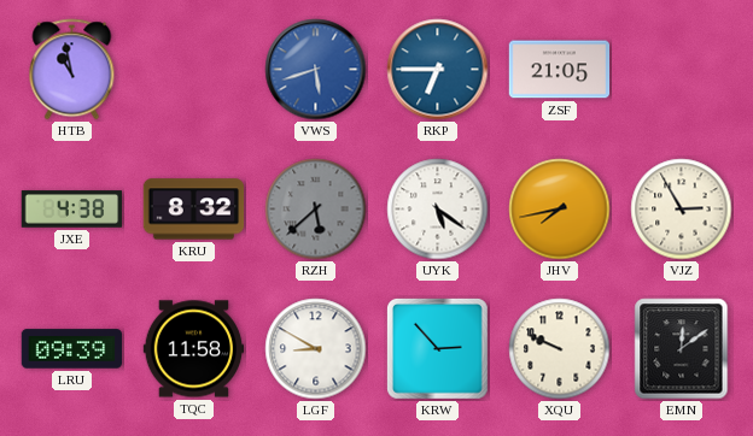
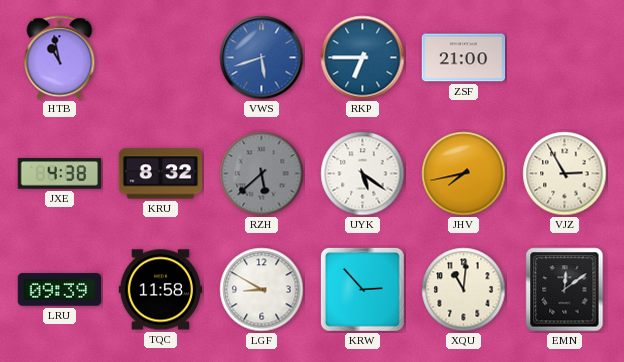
ZSF: 21:05 -> 21:00
XQU: 9:49 -> 11:01
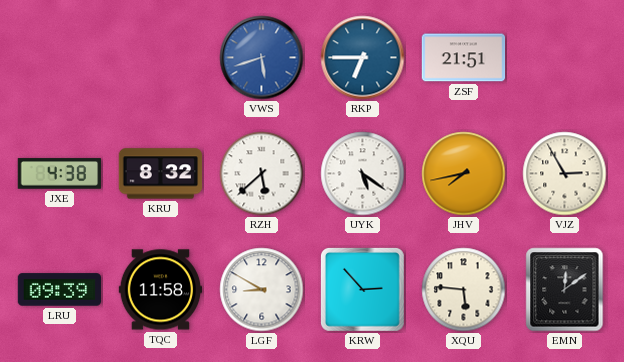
HTB: 10:58 -> none
ZSF: 21:00 -> 21:51
RZH dial: grey -> white
XQU: 11:01 -> 5:46
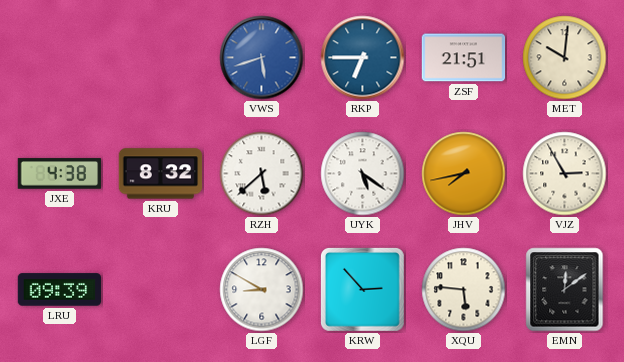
MET: none -> 10:01
TQC: 11:58 -> none
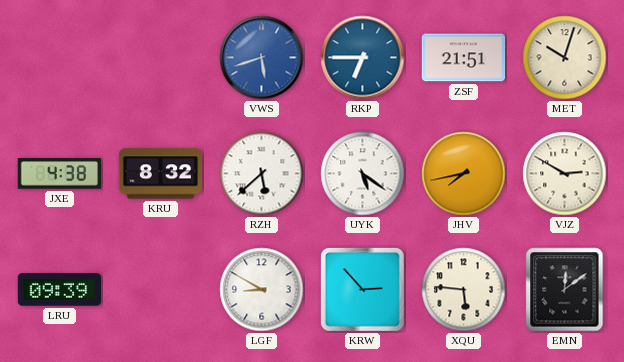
MET: 10:01 -> 10:03
VJZ: 2:55 -> 2:50
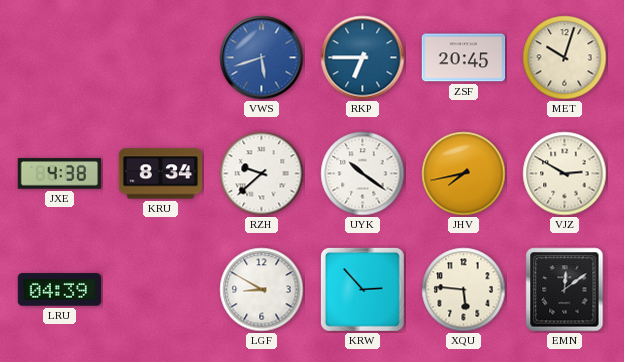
ZSF: 21:51 -> 20:45
KRU: 8:32 -> 8:34
RZH: 5:38 -> 9:38
UYK: 5:21 -> 10:21
LRU: 09:39 -> 04:39
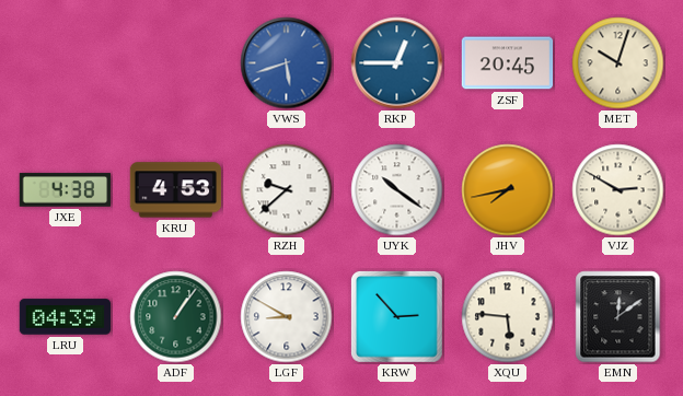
RKP: 6:45 -> 12:45
KRU: 8:34 -> 4:53
ADF: none -> 1:06
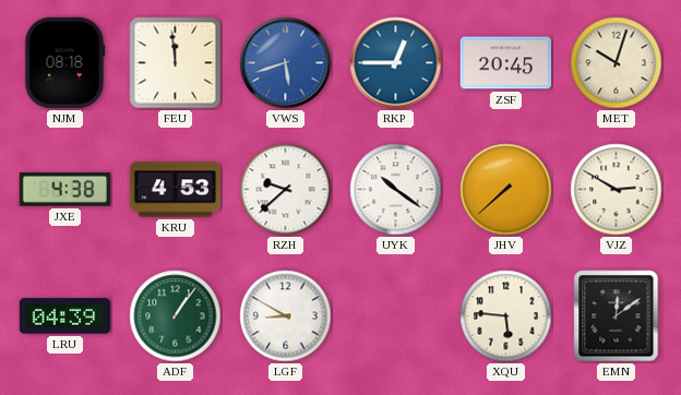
NJM: none -> 08:18
FEU: none -> 11:59
JHV: 7:43 -> 7:38
KRW: 2:53 -> none
